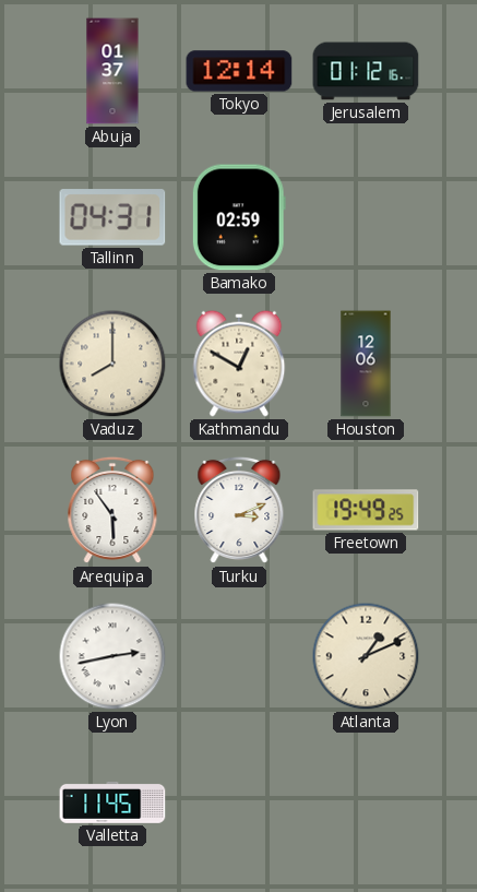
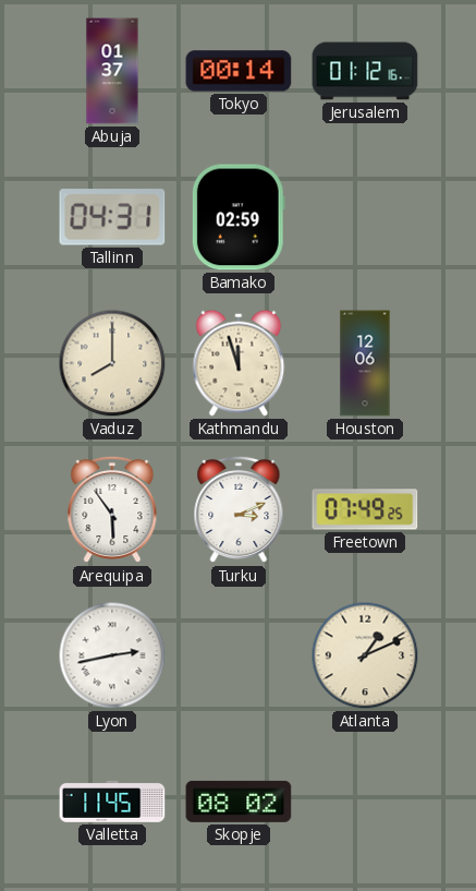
Tokyo: 12:14 -> 00:14
Kathmandu: 12:50 -> 11:57
Freetown: 19:49 -> 07:49
Skopje: none -> 08:02
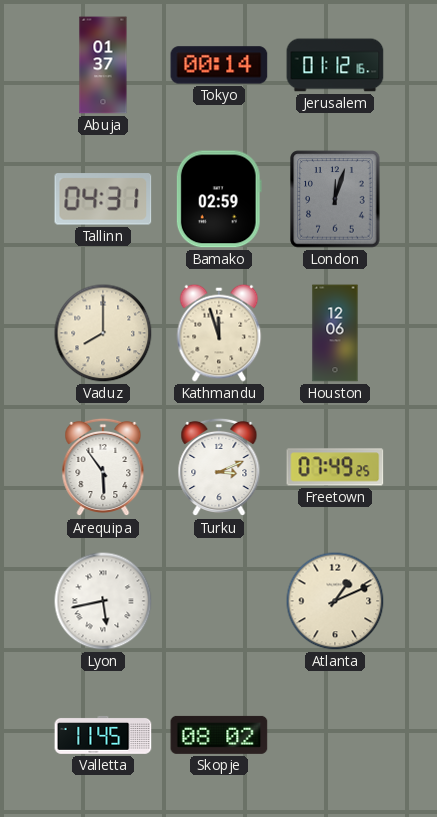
London: none -> 12:03
Lyon: 2:43 -> 5:43
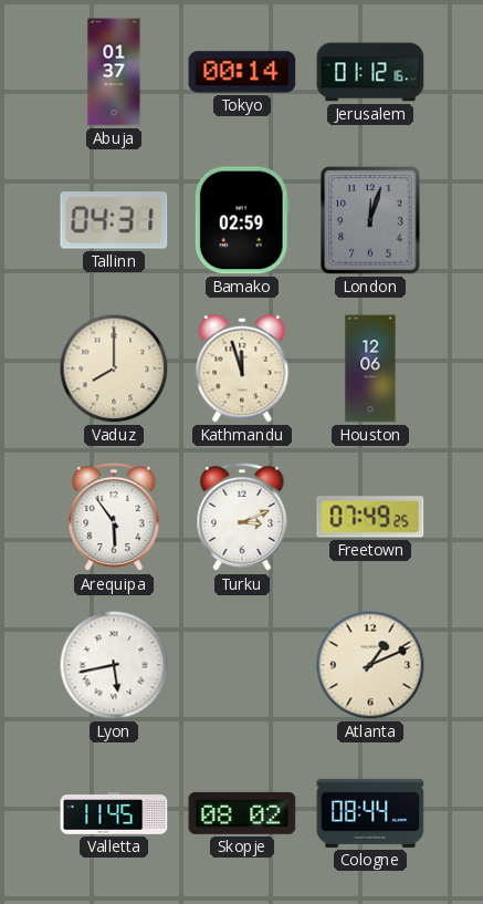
Cologne: none -> 08:44
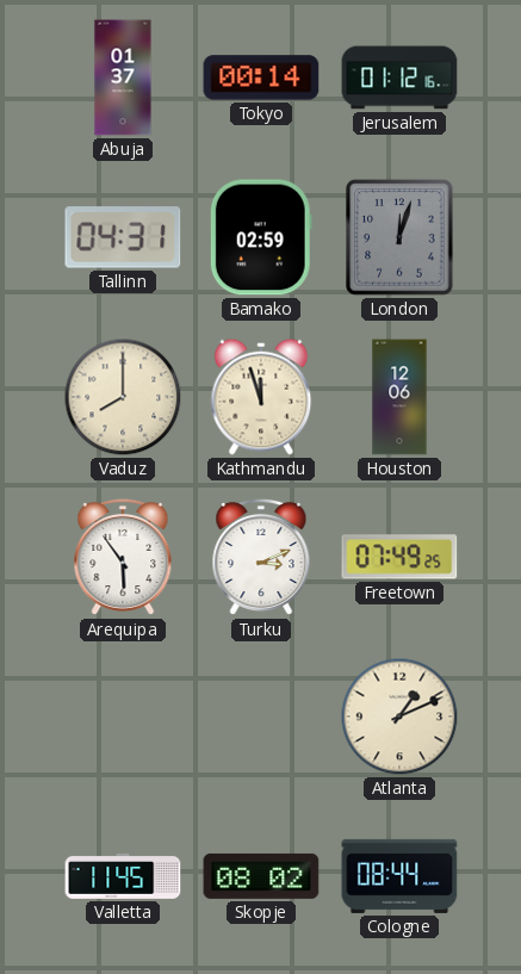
Lyon: 5:43 -> none
